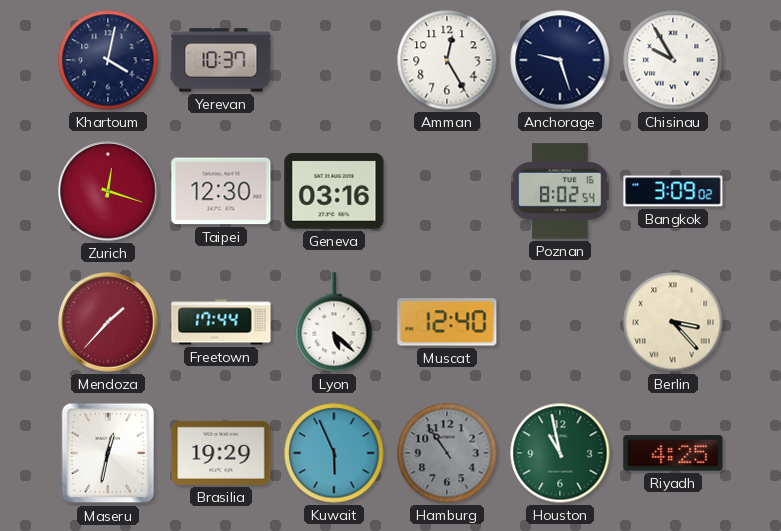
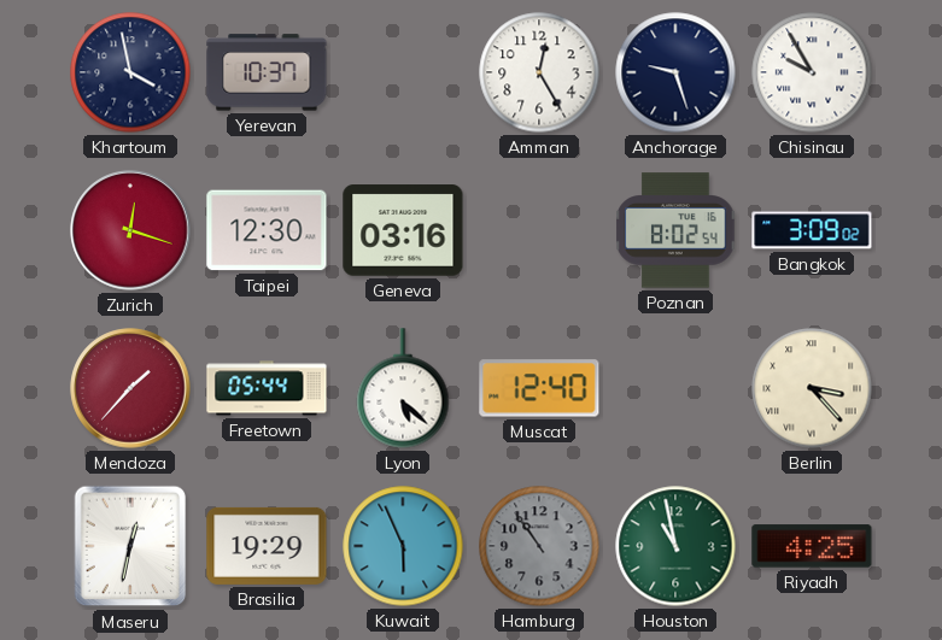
Khartoum: 4:02 -> 3:58
Freetown: 17:44 -> 05:44
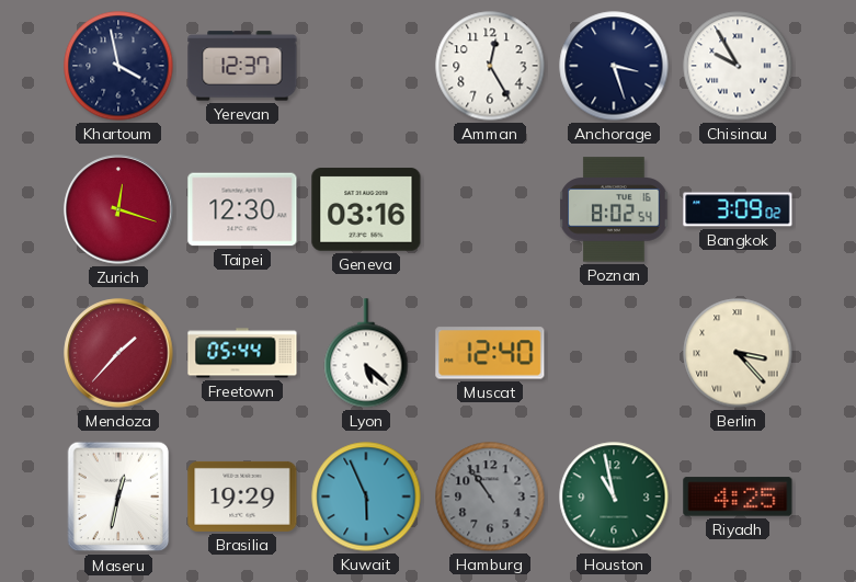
Yerevan: 10:37 -> 12:37
Anchorage: 9:27 -> 3:27
